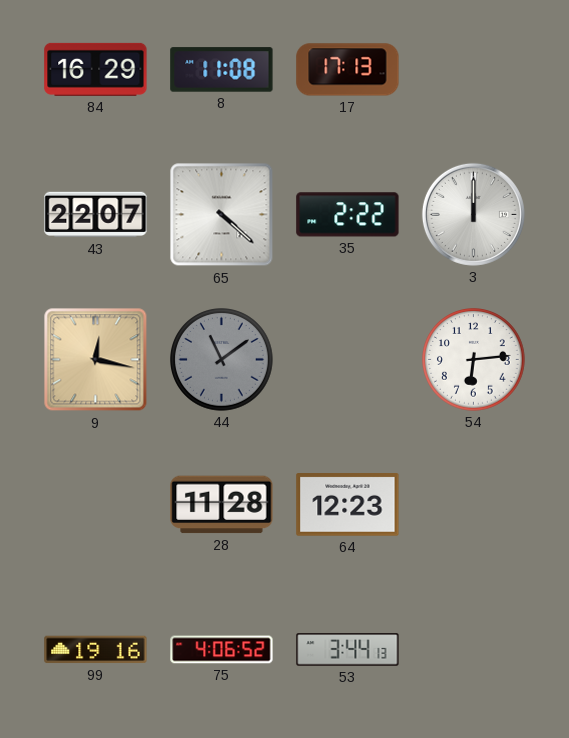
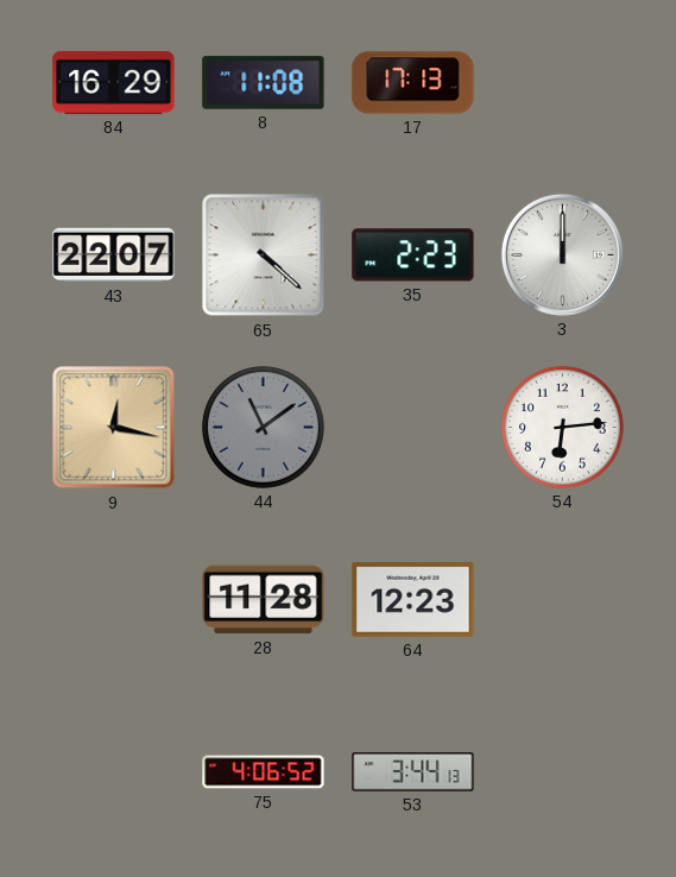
35: 2:22 -> 2:23
99: 19:16 -> none
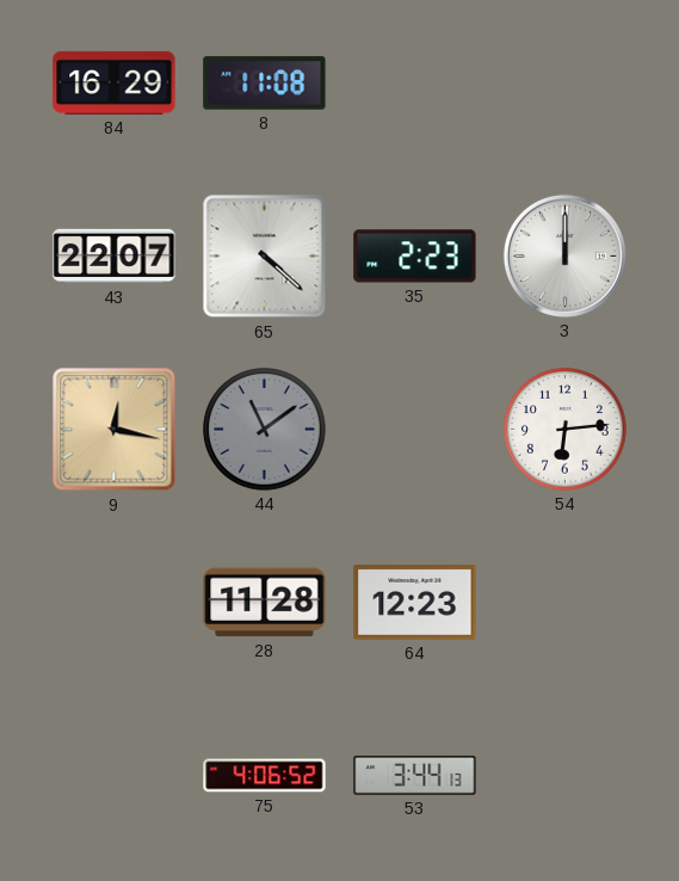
17: 17:13 -> none
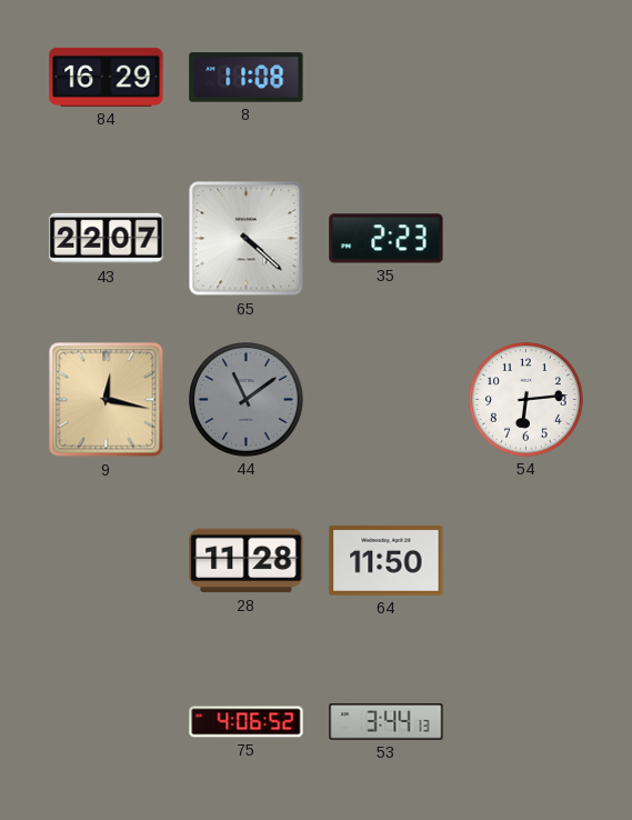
3: 12:00 -> none
64: 12:23 -> 11:50
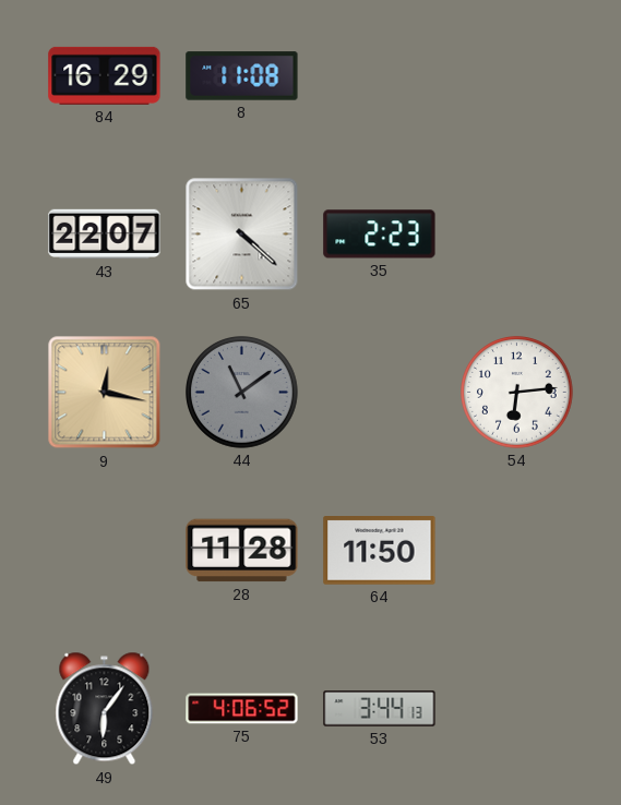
49: none -> 6:06
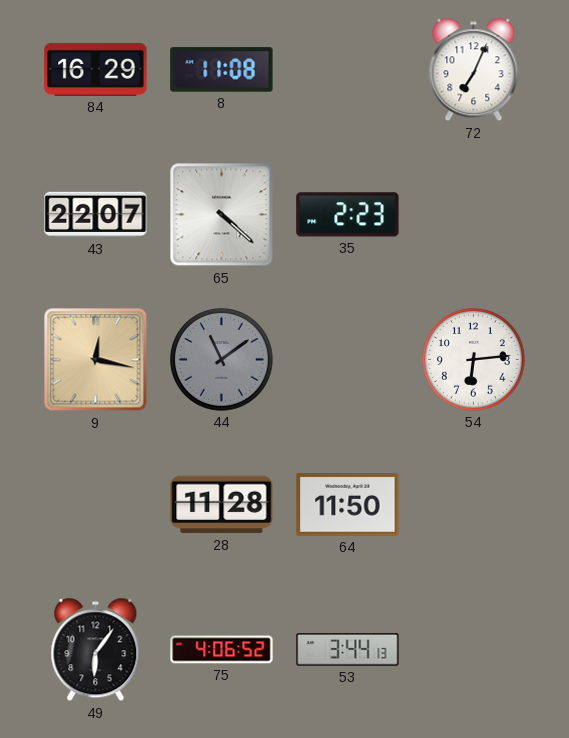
72: none -> 7:04
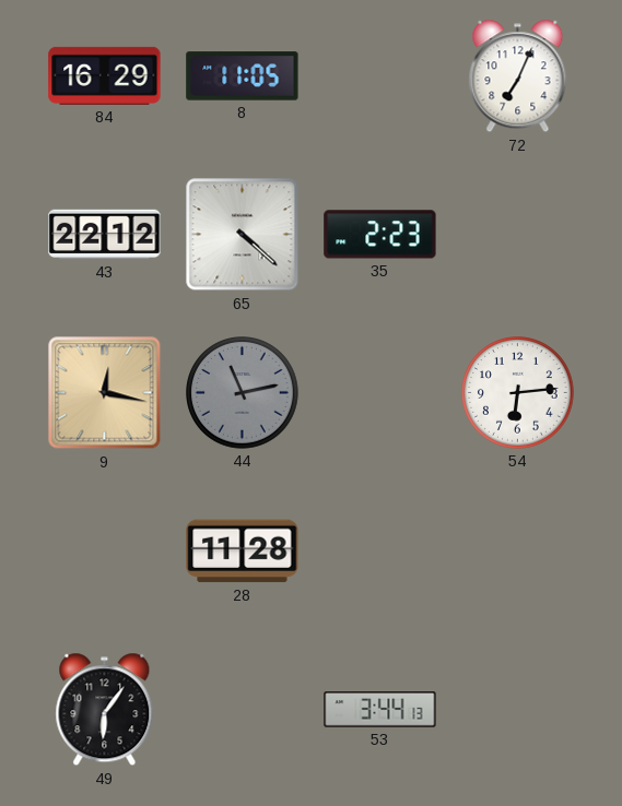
8: 11:08 -> 11:05
43: 22:07 -> 22:12
44: 11:09 -> 11:13
64: 11:50 -> none
75: 4:06 -> none
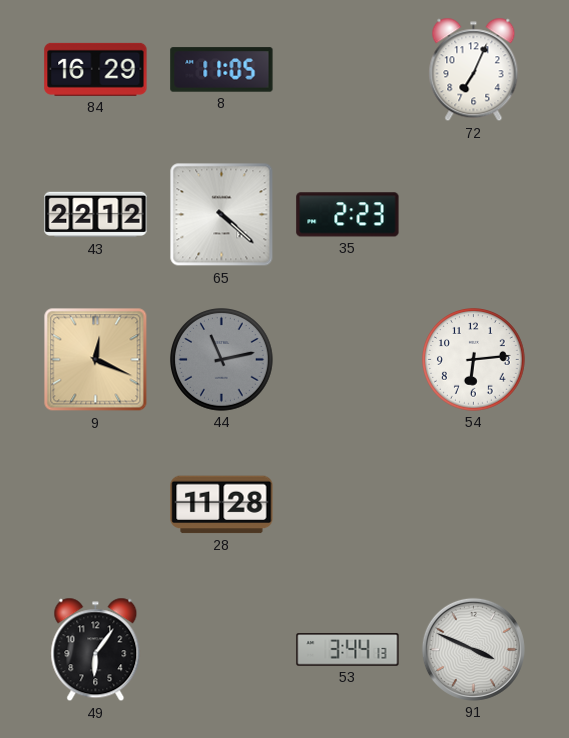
9: 12:17 -> 12:19
91: none -> 3:49
